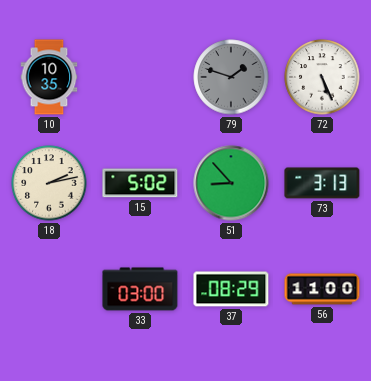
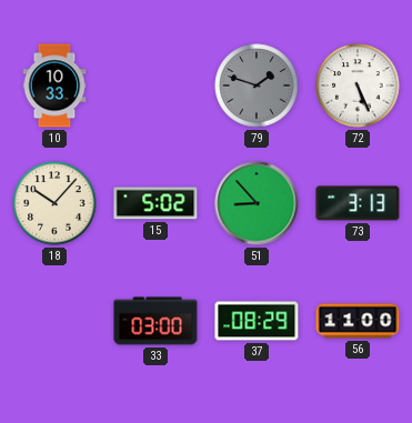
10: 10:35 -> 10:33
18: 2:13 -> 10:07
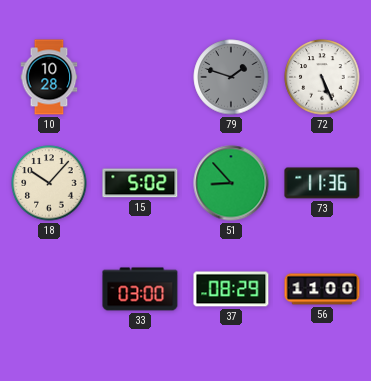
10: 10:33 -> 10:28
73: 3:13 -> 11:36
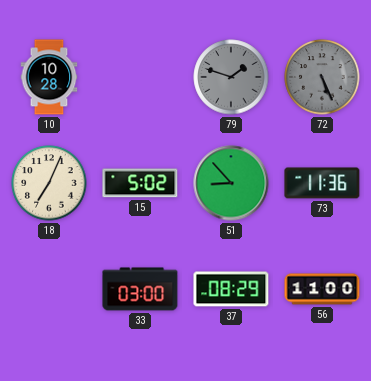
72 dial: white -> grey
18: 10:07 -> 7:04
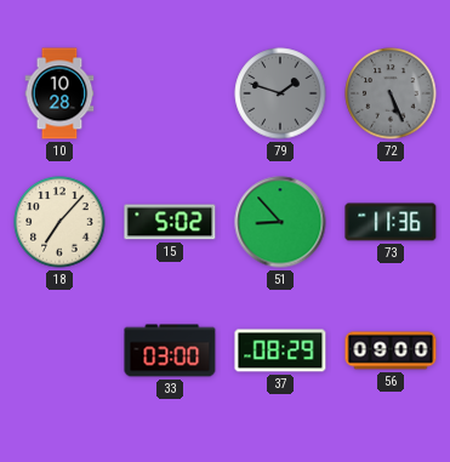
18: 7:04 -> 7:07
56: 11:00 -> 09:00
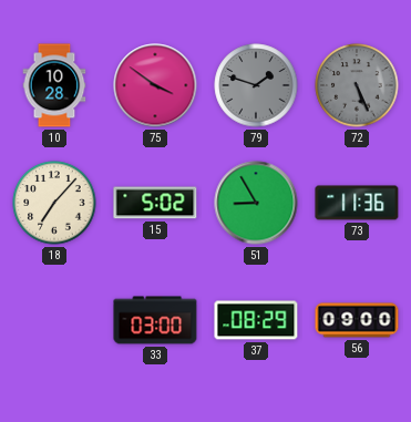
75: none -> 3:51
51: 8:53 -> 8:55
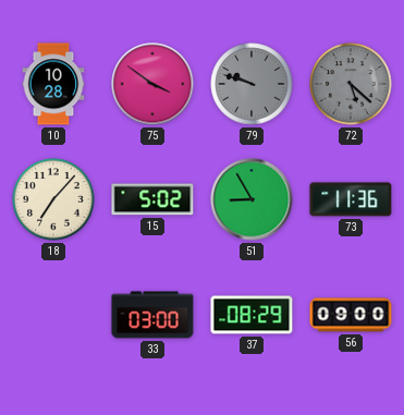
79: 1:48 -> 9:48
72: 5:26 -> 5:22
